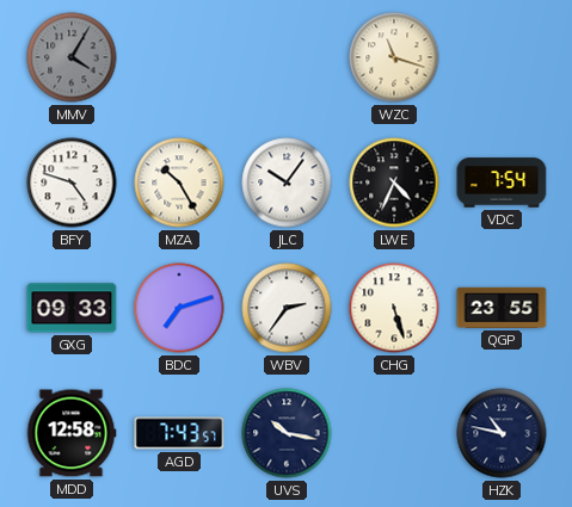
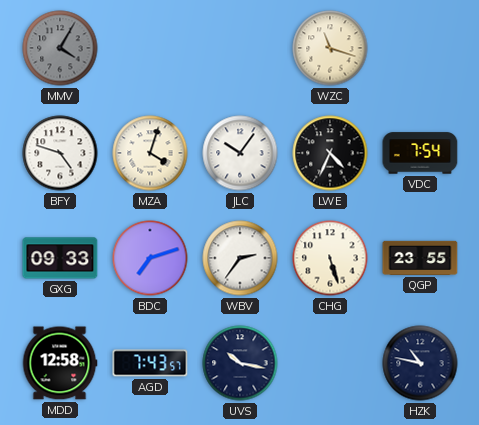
MZA: 10:25 -> 4:03
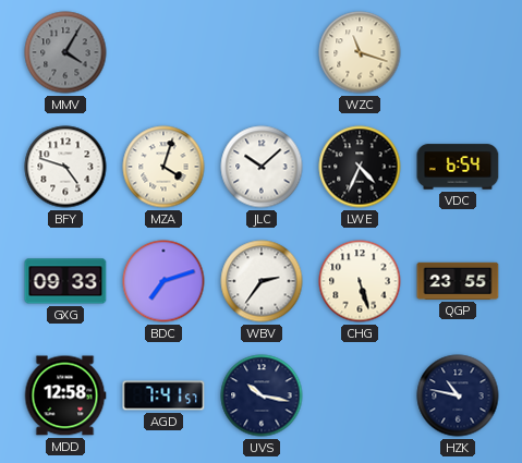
JLC: 10:06 -> 10:08
VDC: 7:54 -> 6:54
AGD: 7:43 -> 7:41
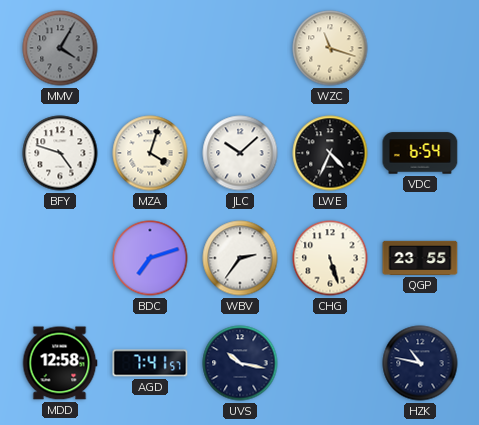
GXG: 09:33 -> none
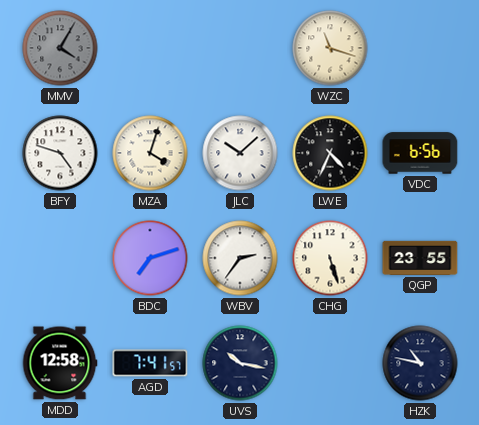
VDC: 6:54 -> 6:56
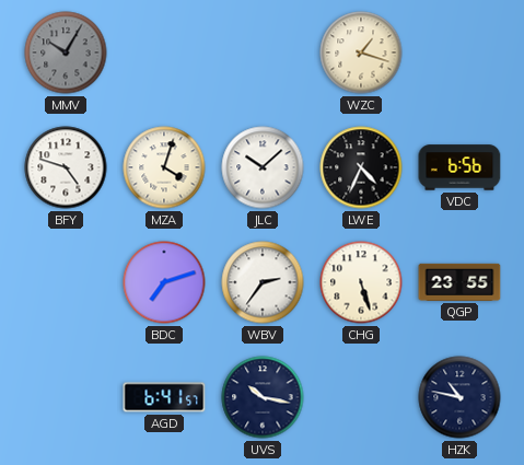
MMV: 4:05 -> 10:05
WZC: 11:18 -> 1:18
MDD: 12:58 -> none
AGD: 7:41 -> 6:41
